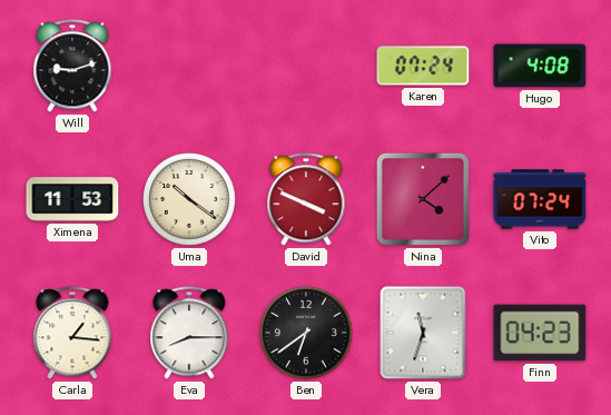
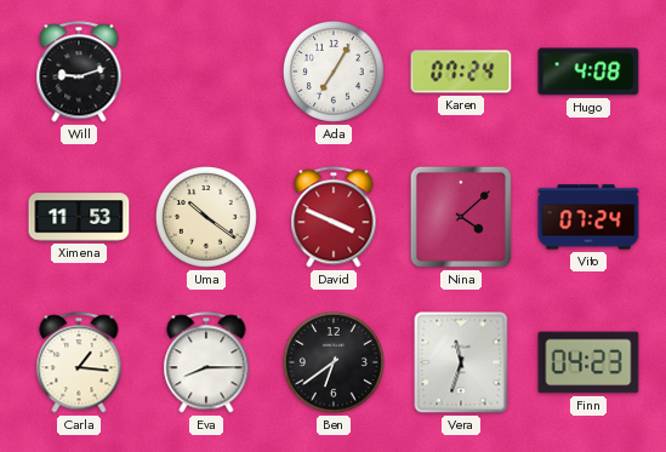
Ada: none -> 7:05
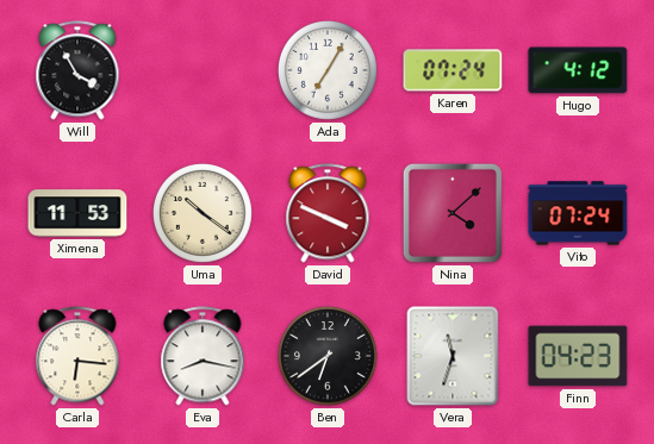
Will: 9:12 -> 3:55
Hugo: 4:08 -> 4:12
Carla: 1:16 -> 6:16
Eva: 8:15 -> 8:17
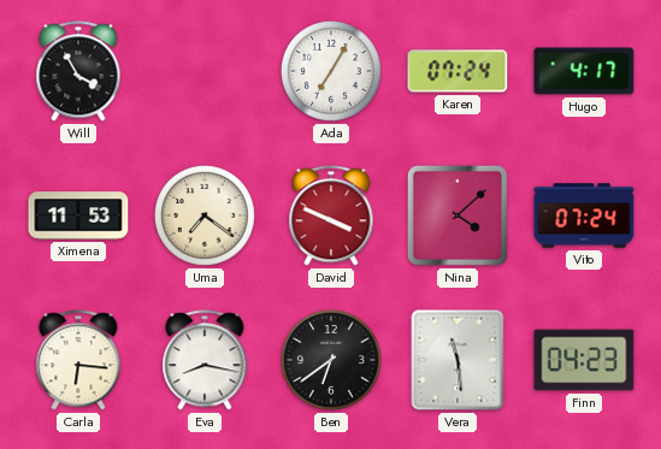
Hugo: 4:12 -> 4:17
Uma: 10:21 -> 7:21
Vera: 11:33 -> 11:29
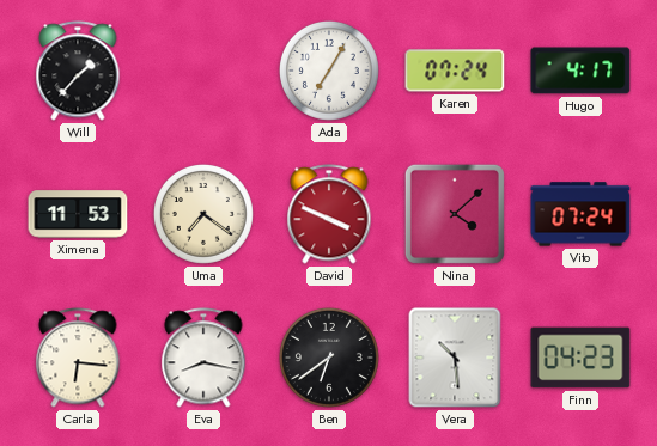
Will: 3:55 -> 1:37
Vera: 11:29 -> 10:29
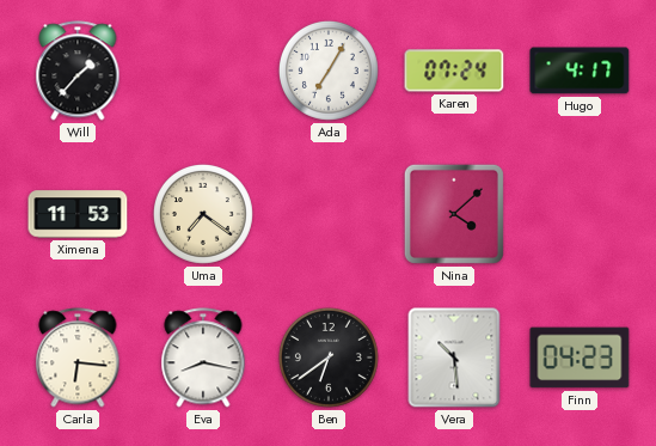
David: 3:49 -> none
Vito: 07:24 -> none
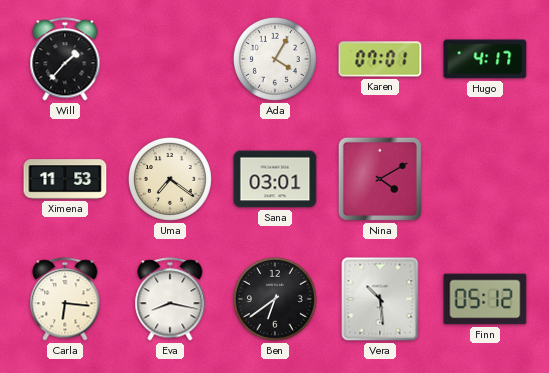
Ada: 7:05 -> 4:05
Karen: 07:24 -> 07:01
Sana: none -> 03:01
Nina: 4:08 -> 4:10
Finn: 04:23 -> 05:12
